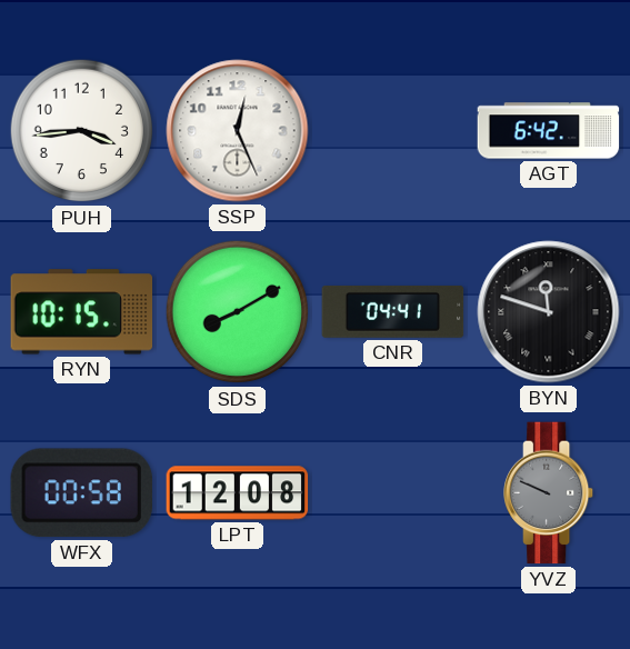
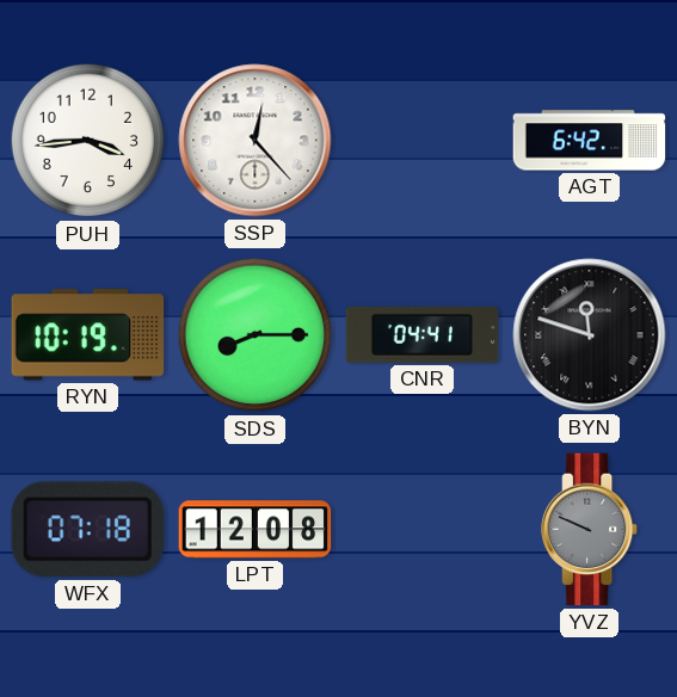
SSP: 12:26 -> 12:23
RYN: 10:15 -> 10:19
SDS: 8:10 -> 8:15
WFX: 00:58 -> 07:18
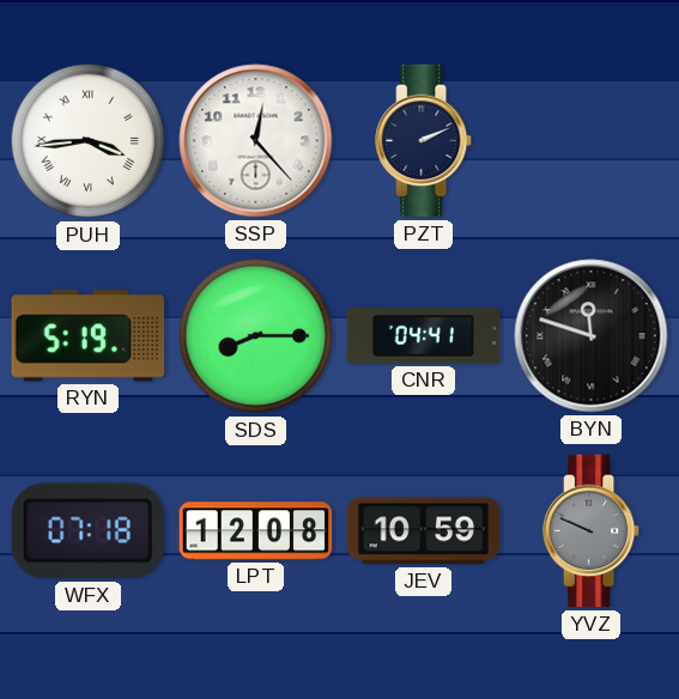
PUH numerals: Arabic -> Roman
PZT: none -> 2:11
AGT: 6:42 -> none
RYN: 10:19 -> 5:19
JEV: none -> 10:59
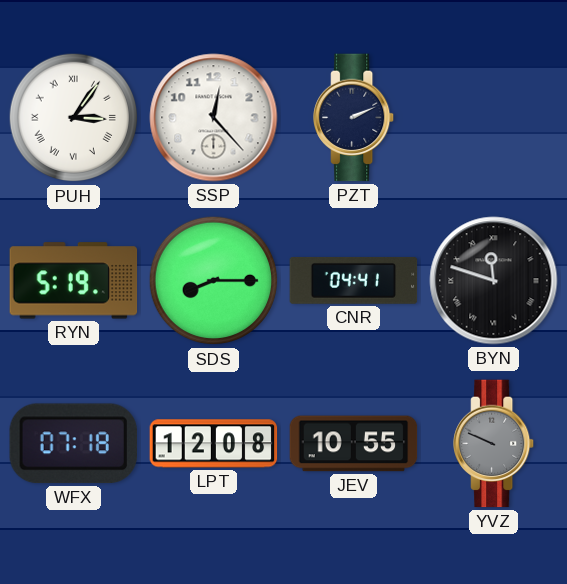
PUH: 3:44 -> 3:06
JEV: 10:59 -> 10:55
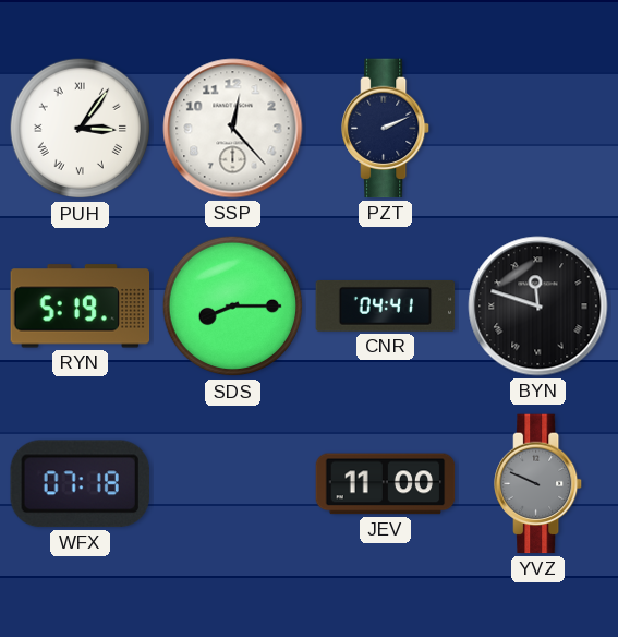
LPT: 12:08 -> none
JEV: 10:55 -> 11:00
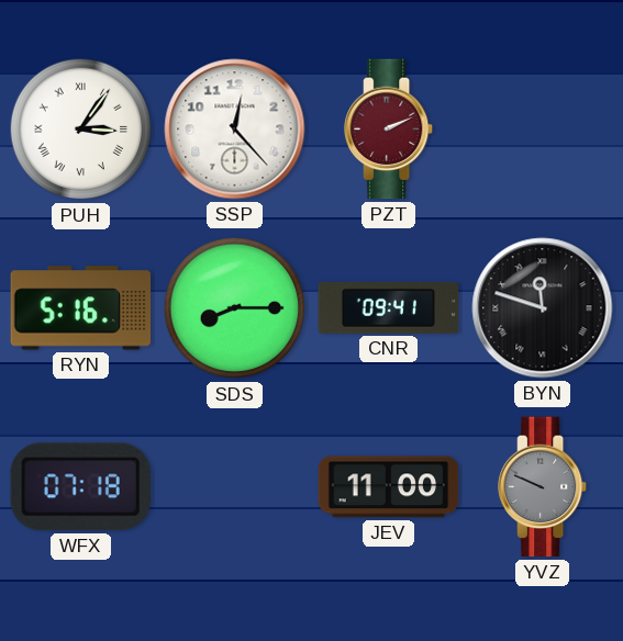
PZT dial: navy -> burgundy
RYN: 5:19 -> 5:16
CNR: 04:41 -> 09:41
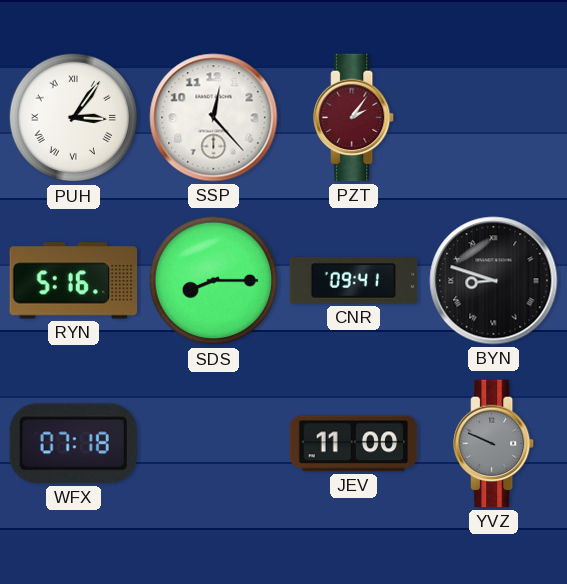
PZT: 2:11 -> 2:06
BYN: 11:48 -> 8:48
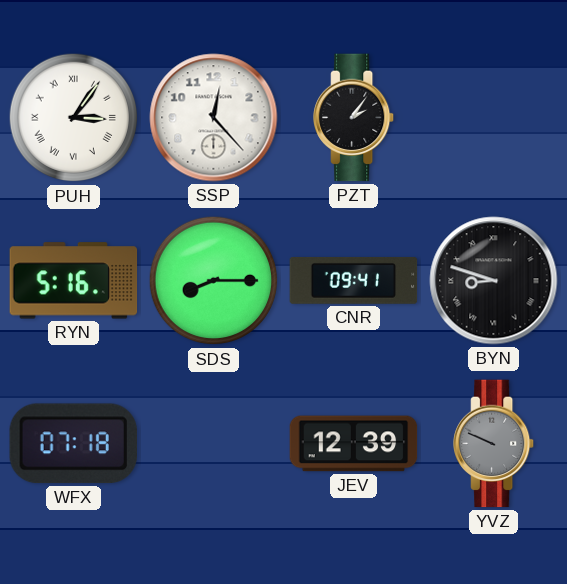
PZT dial: burgundy -> black
JEV: 11:00 -> 12:39
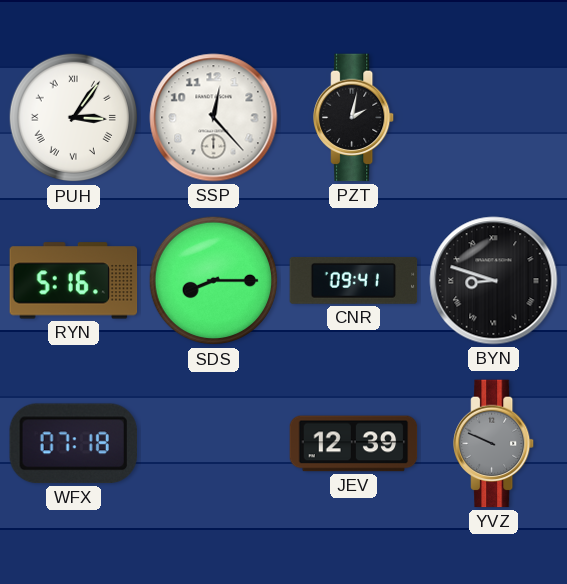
PZT: 2:06 -> 2:02
